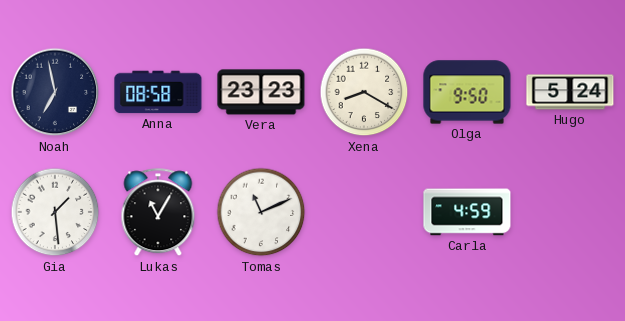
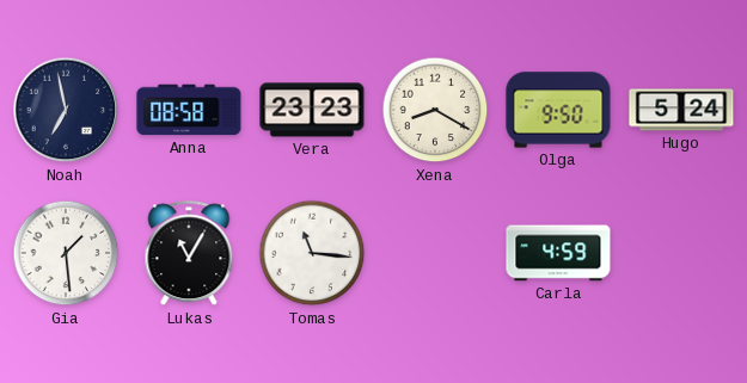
Tomas: 11:11 -> 11:16
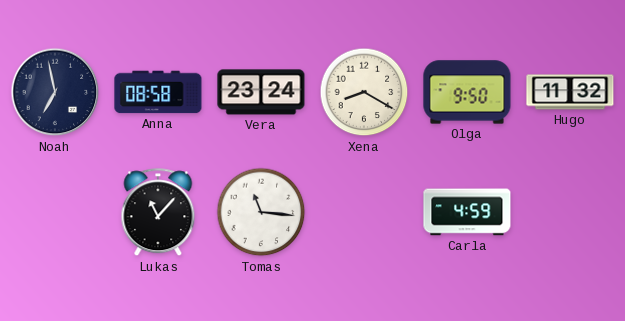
Vera: 23:23 -> 23:24
Hugo: 5:24 -> 11:32
Gia: 1:29 -> none
Lukas: 11:05 -> 11:07
